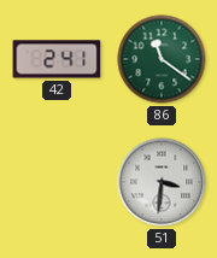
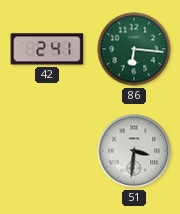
86: 11:21 -> 6:16
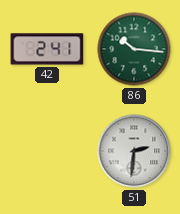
86: 6:16 -> 10:16
51: 3:31 -> 2:31
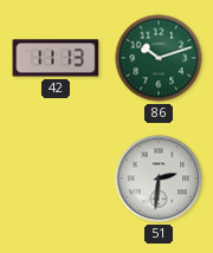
42: 2:41 -> 11:13
86: 10:16 -> 10:12
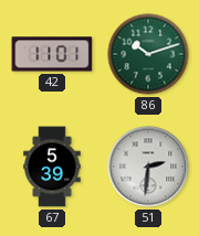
42: 11:13 -> 11:01
67: none -> 5:39
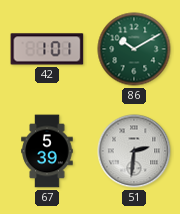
42: 11:01 -> 1:01
86: 10:12 -> 10:10
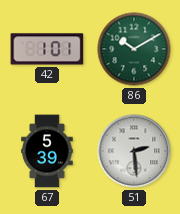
51: 2:31 -> 2:29
